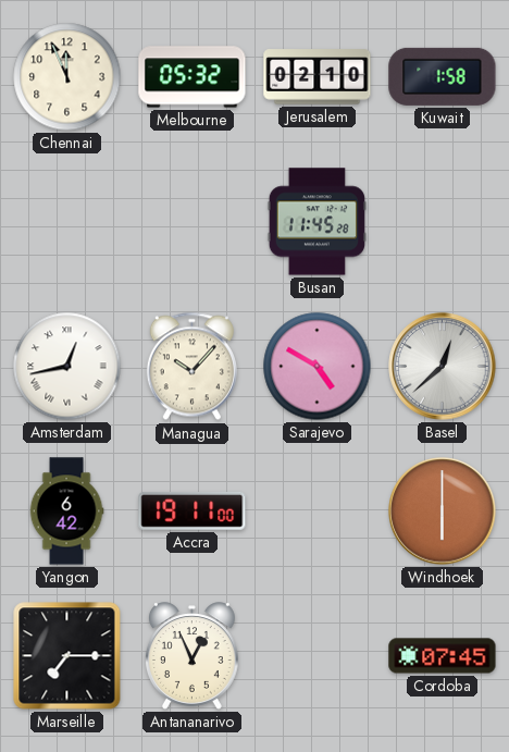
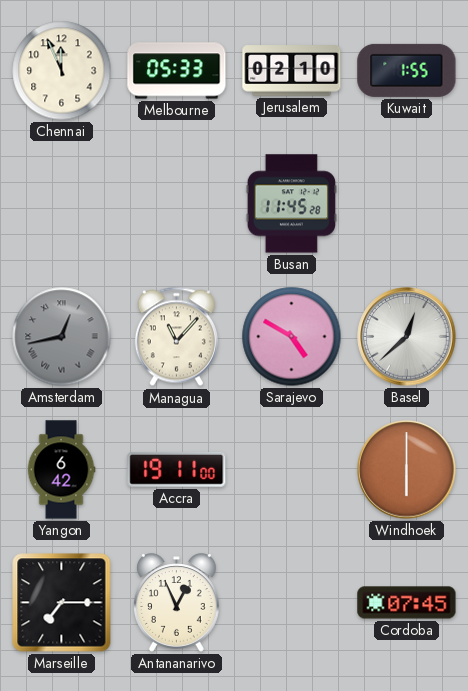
Melbourne: 05:32 -> 05:33
Kuwait: 1:58 -> 1:55
Amsterdam dial: white -> grey
Managua: 10:07 -> 11:07
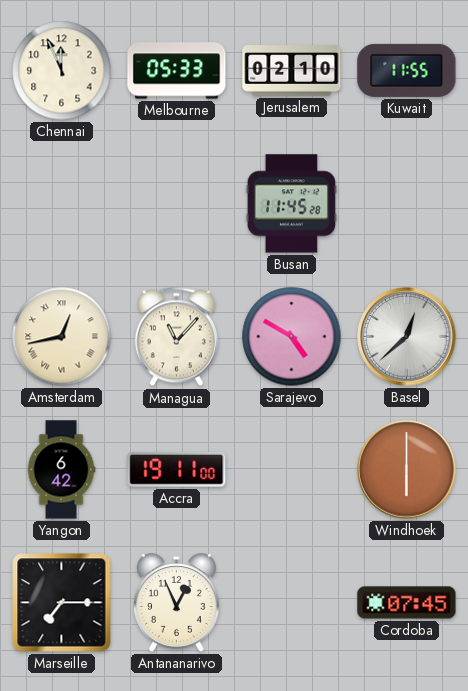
Kuwait: 1:55 -> 11:55
Amsterdam dial: grey -> cream
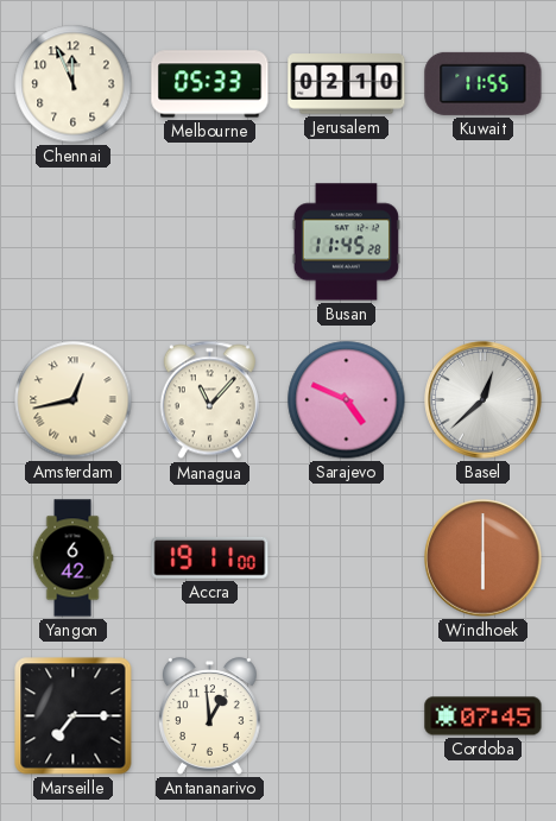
Sarajevo: 4:50 -> 4:49
Antananarivo: 12:56 -> 12:59
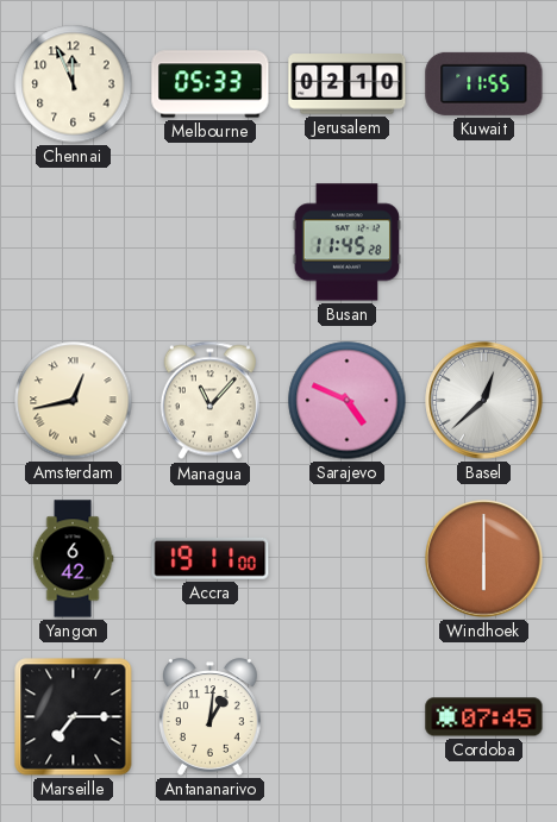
Antananarivo: 12:59 -> 1:01
